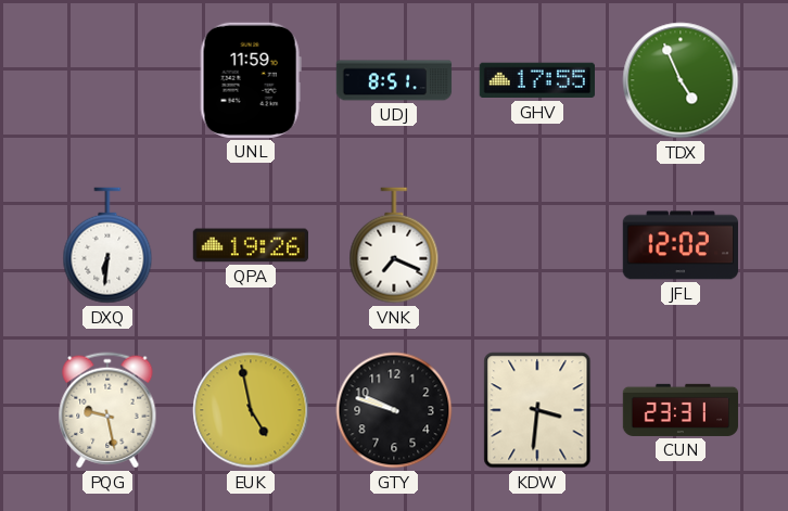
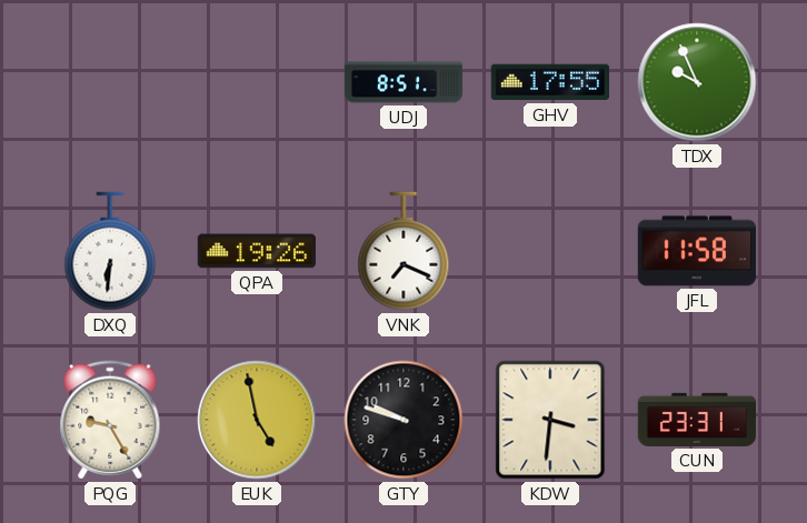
UNL: 11:59 -> none
TDX: 4:56 -> 9:56
JFL: 12:02 -> 11:58
PQG: 9:28 -> 9:25
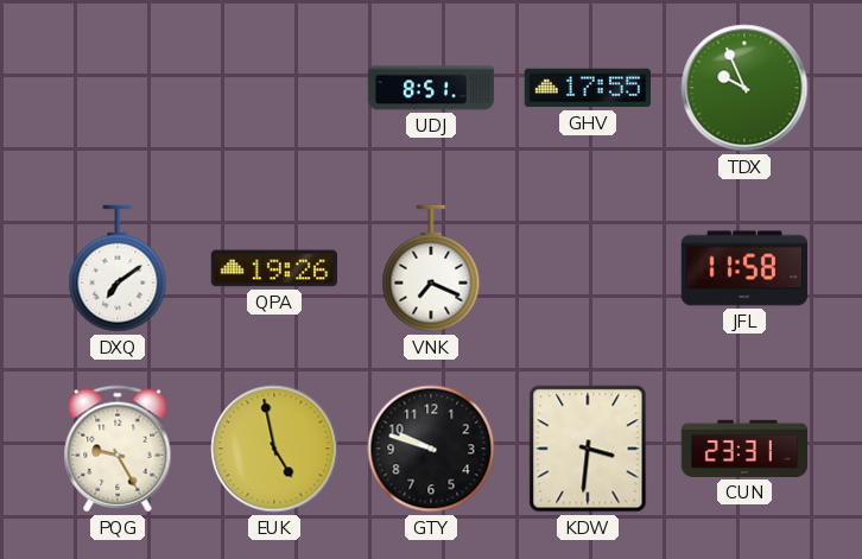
DXQ: 6:31 -> 7:09
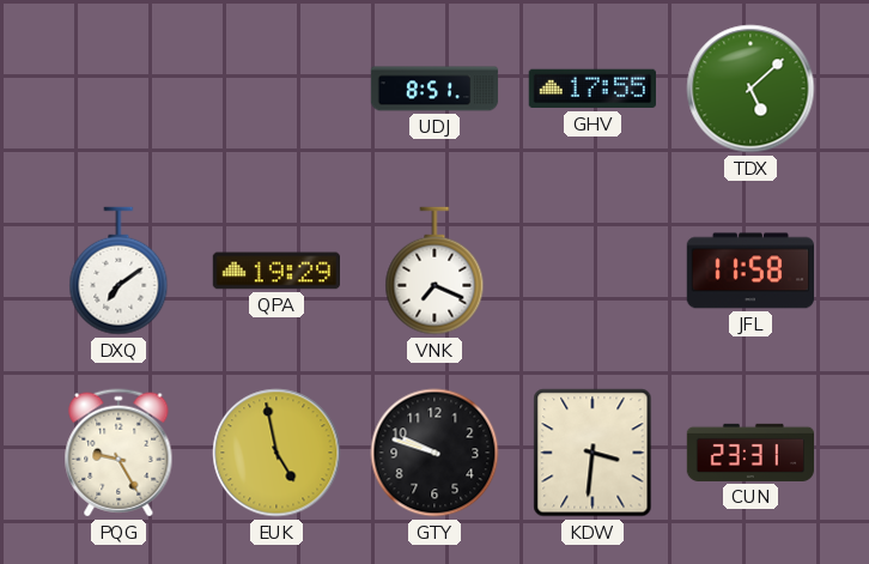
TDX: 9:56 -> 5:08
QPA: 19:26 -> 19:29
